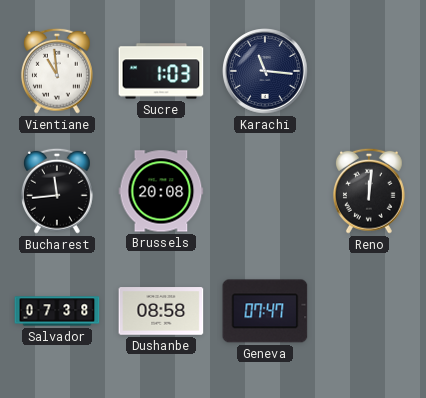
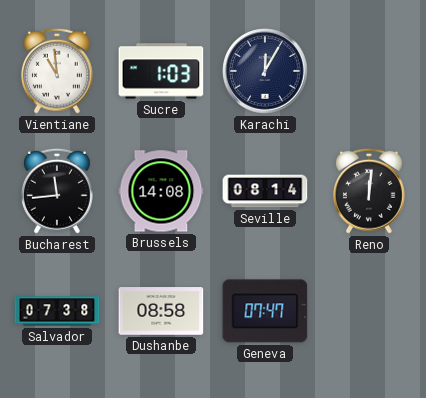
Karachi: 11:16 -> 12:05
Brussels: 20:08 -> 14:08
Seville: none -> 08:14
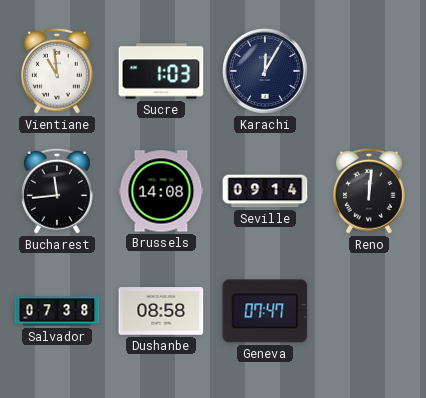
Seville: 08:14 -> 09:14
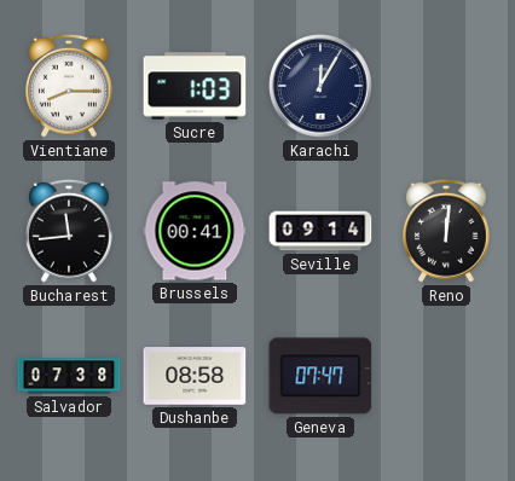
Vientiane: 10:59 -> 8:15
Brussels: 14:08 -> 00:41
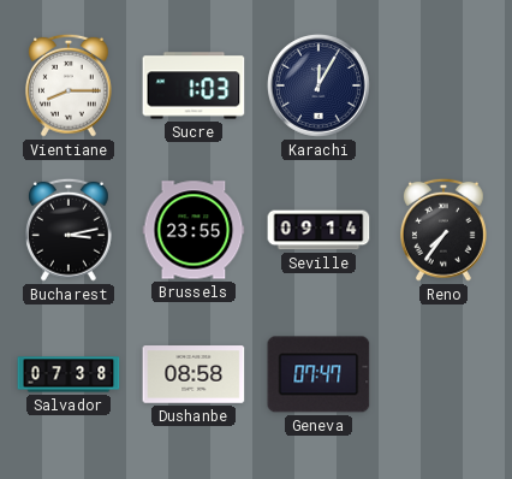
Bucharest: 11:44 -> 3:13
Brussels: 00:41 -> 23:55
Reno: 12:01 -> 7:36
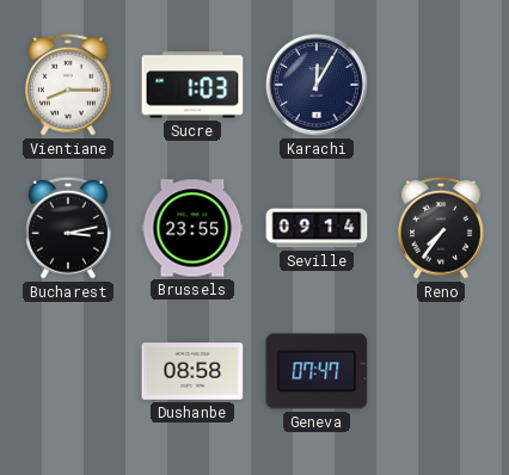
Salvador: 07:38 -> none
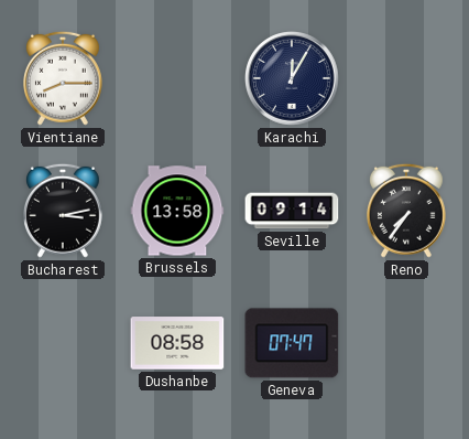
Sucre: 1:03 -> none
Brussels: 23:55 -> 13:58
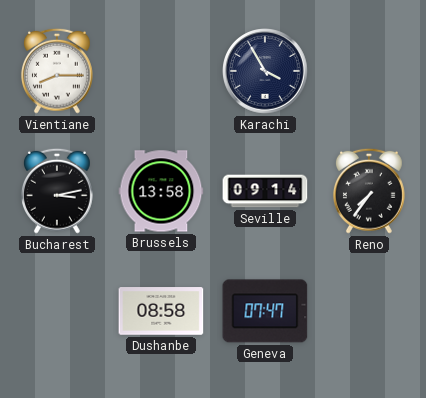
Karachi: 12:05 -> 3:55
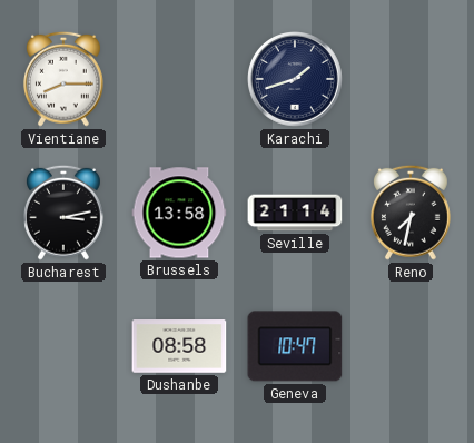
Karachi: 3:55 -> 1:42
Seville: 09:14 -> 21:14
Reno: 7:36 -> 7:32
Geneva: 07:47 -> 10:47
